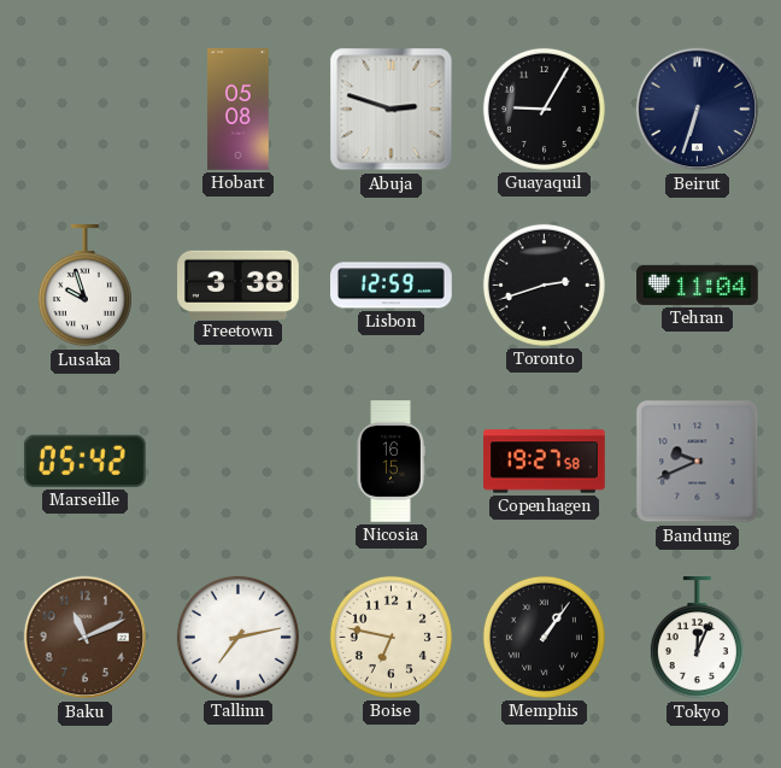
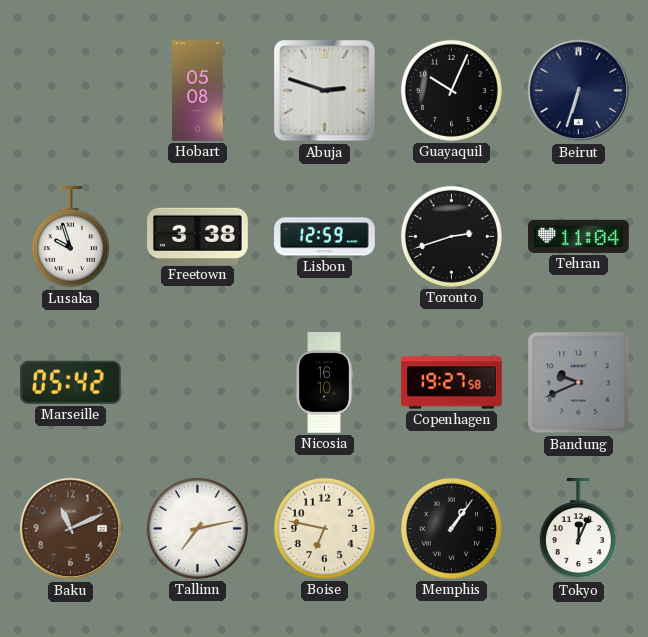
Guayaquil: 9:05 -> 10:04
Nicosia: 16:15 -> 16:10
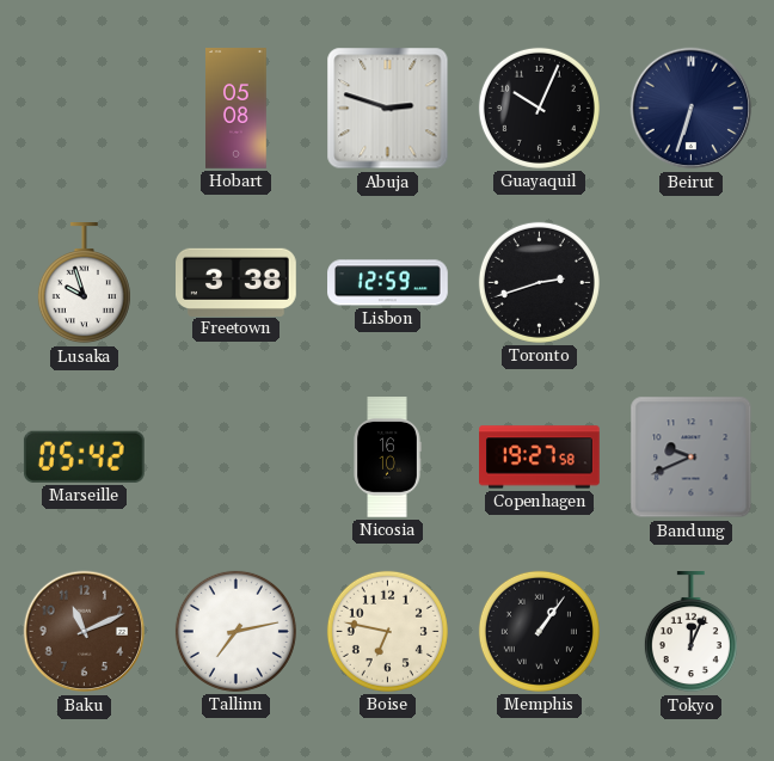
Tehran: 11:04 -> none
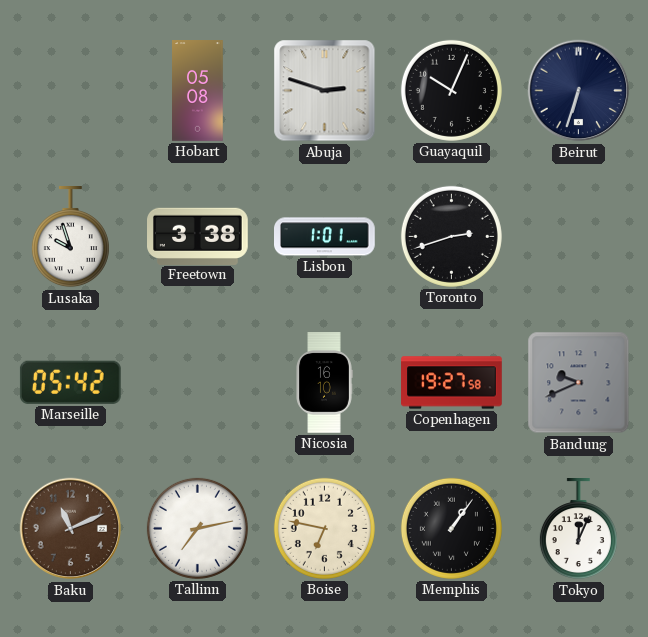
Lisbon: 12:59 -> 1:01
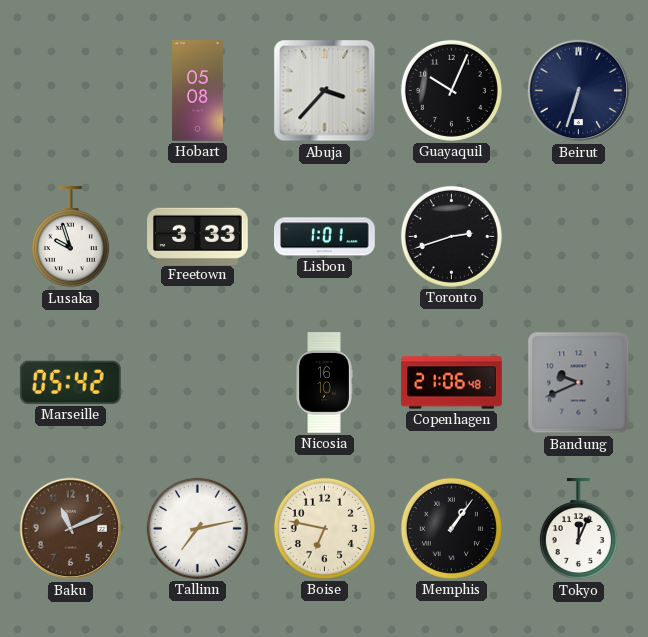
Abuja: 2:48 -> 3:37
Freetown: 3:38 -> 3:33
Copenhagen: 19:27 -> 21:06
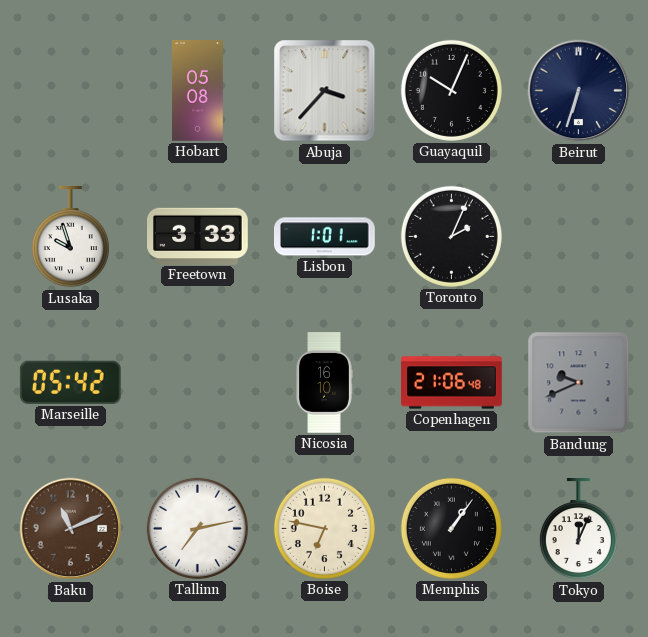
Toronto: 2:42 -> 2:04
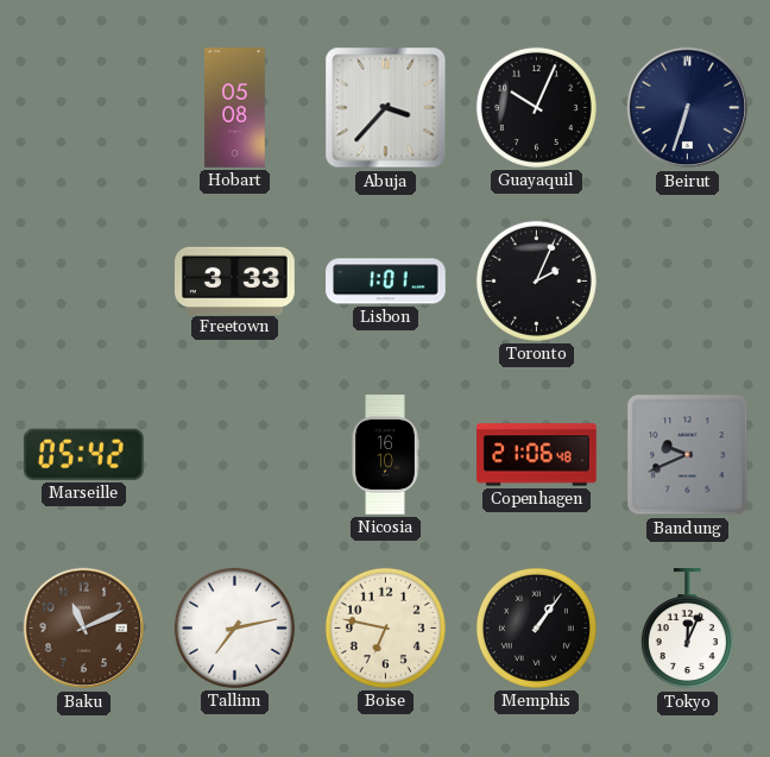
Lusaka: 9:57 -> none
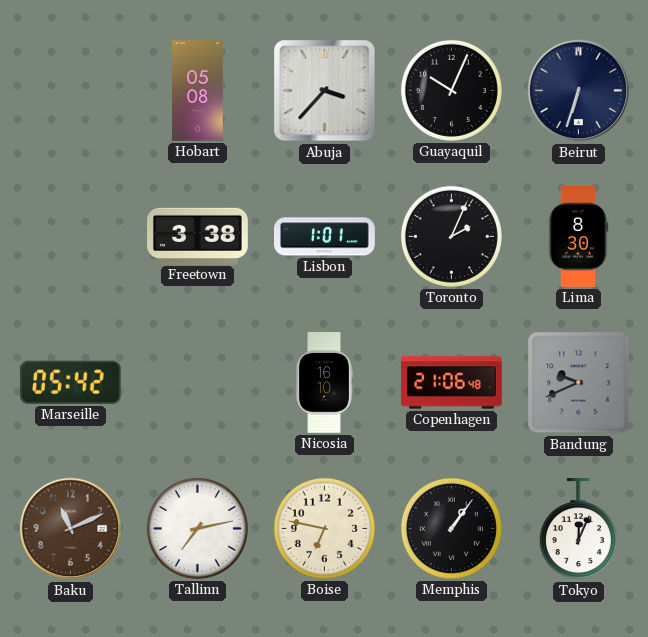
Freetown: 3:33 -> 3:38
Lima: none -> 8:30
